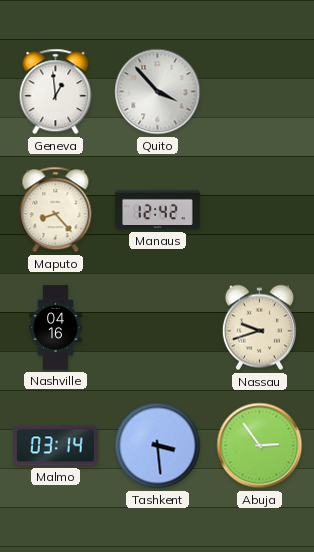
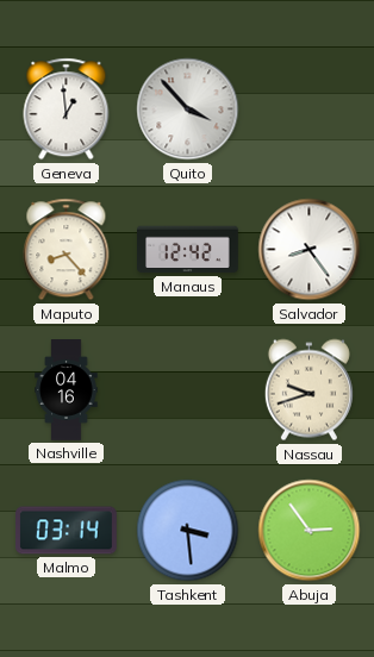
Salvador: none -> 8:24
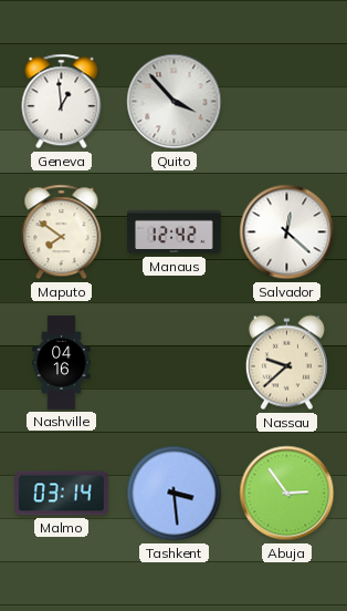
Maputo: 8:23 -> 7:51
Salvador: 8:24 -> 12:22
Nassau: 9:42 -> 9:38
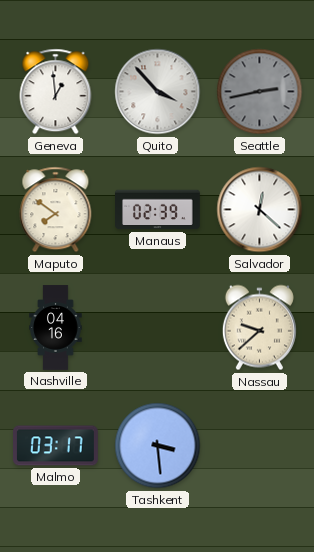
Seattle: none -> 2:43
Manaus: 12:42 -> 02:39
Malmo: 03:14 -> 03:17
Abuja: 2:54 -> none
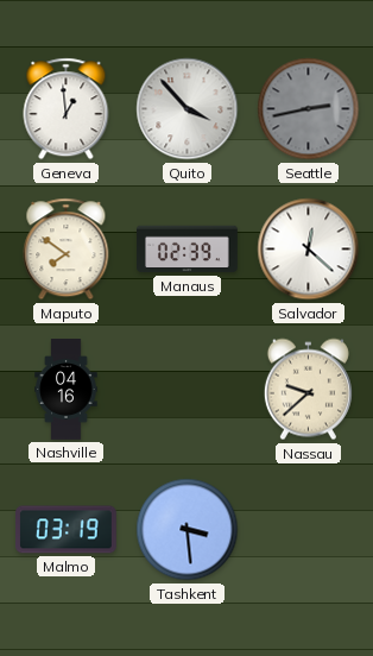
Malmo: 03:17 -> 03:19
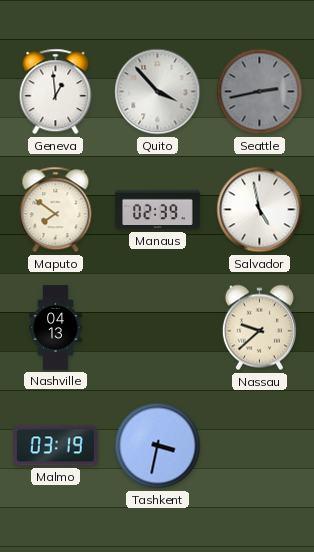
Salvador: 12:22 -> 4:58
Nashville: 04:16 -> 04:13
Tashkent: 3:29 -> 3:32
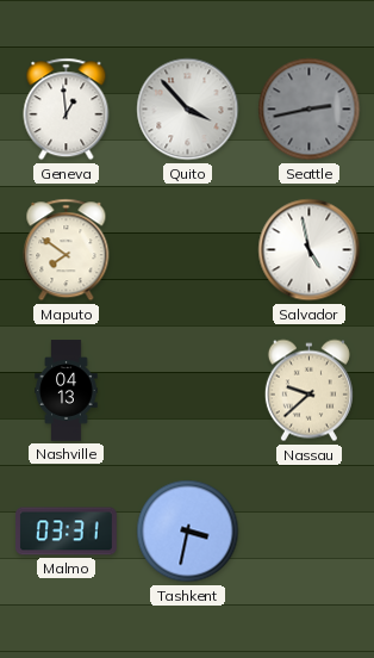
Manaus: 02:39 -> none
Malmo: 03:19 -> 03:31
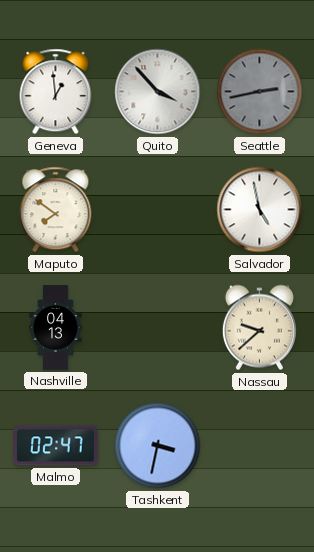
Malmo: 03:31 -> 02:47
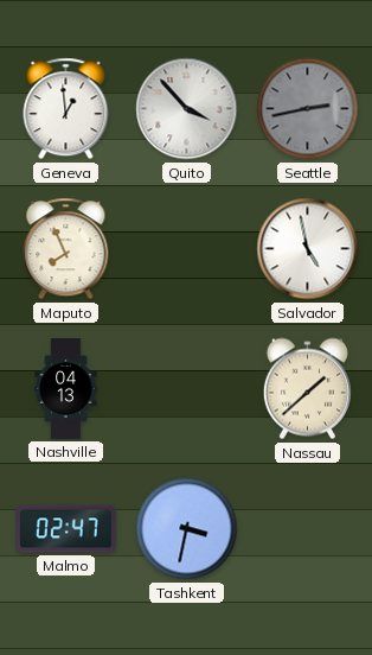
Maputo: 7:51 -> 7:56
Nassau: 9:38 -> 1:38
